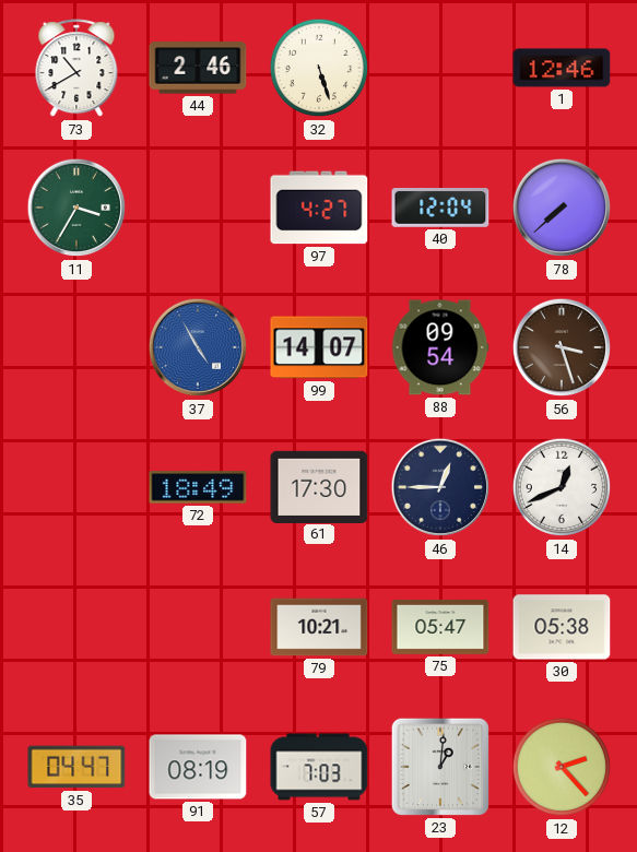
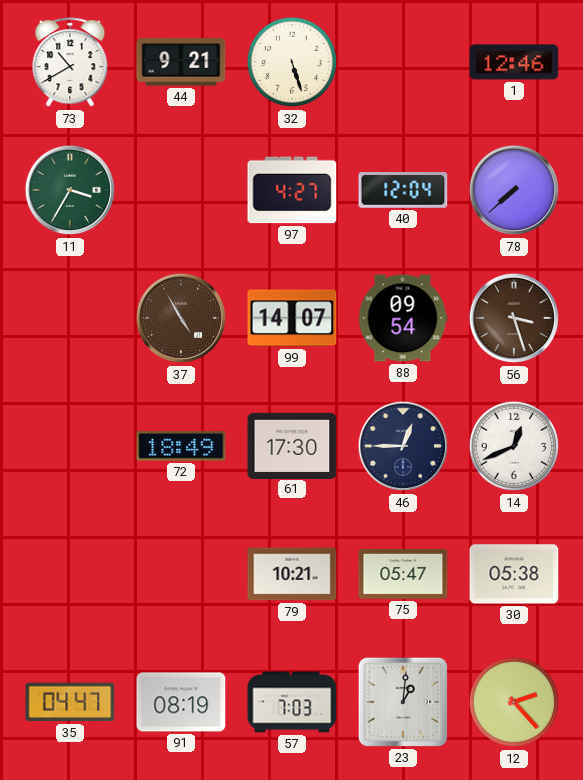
44: 2:46 -> 9:21
37 dial: blue -> brown
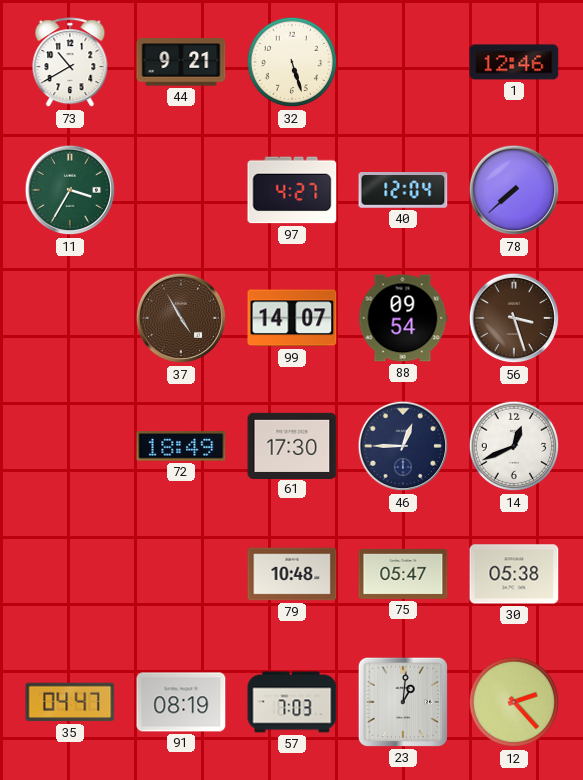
79: 10:21 -> 10:48
